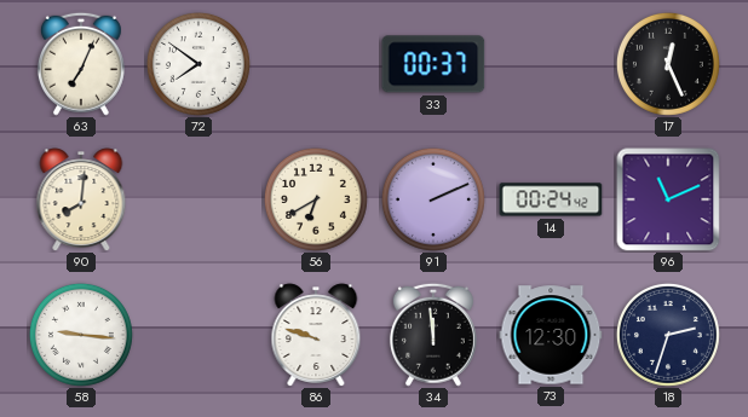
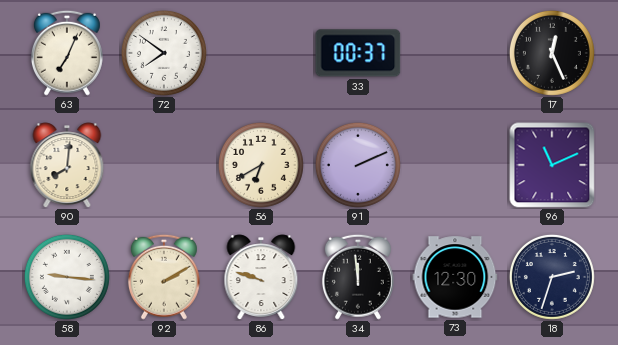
14: 00:24 -> none
92: none -> 2:10
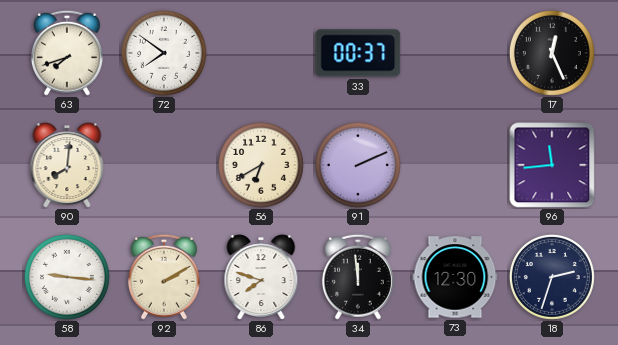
63: 7:04 -> 7:42
96: 11:11 -> 11:44
86: 9:48 -> 7:48
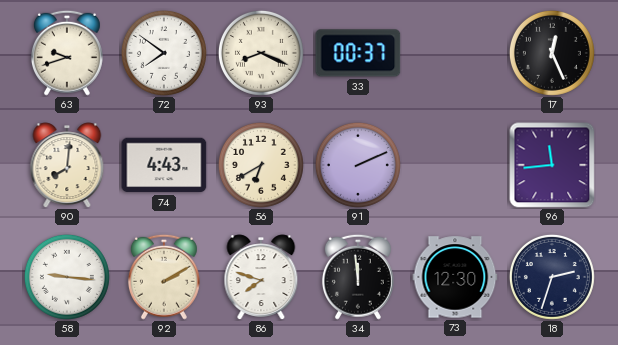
63: 7:42 -> 9:42
93: none -> 8:19
74: none -> 4:43
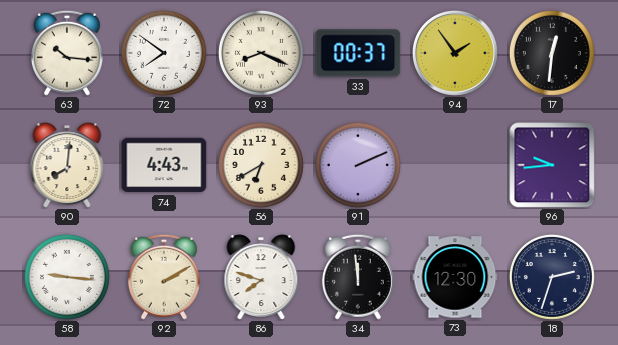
63: 9:42 -> 10:16
94: none -> 1:54
17: 12:26 -> 12:31
96: 11:44 -> 9:44
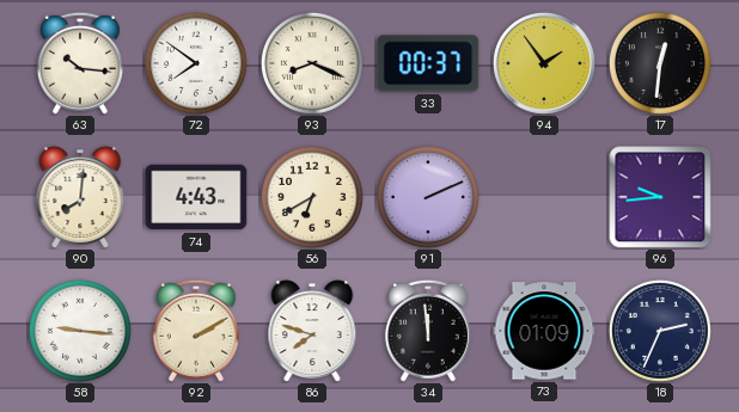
73: 12:30 -> 01:09
18: 2:33 -> 2:34
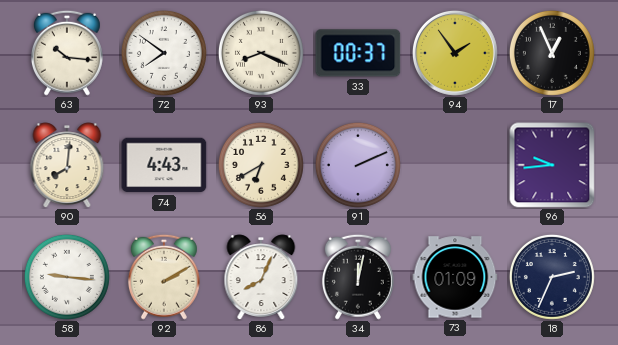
17: 12:31 -> 12:56
86: 7:48 -> 8:04
34: 11:59 -> 12:02
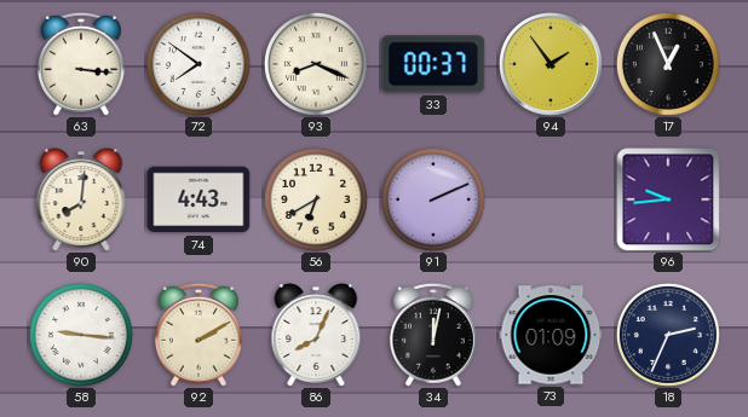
63: 10:16 -> 3:16
